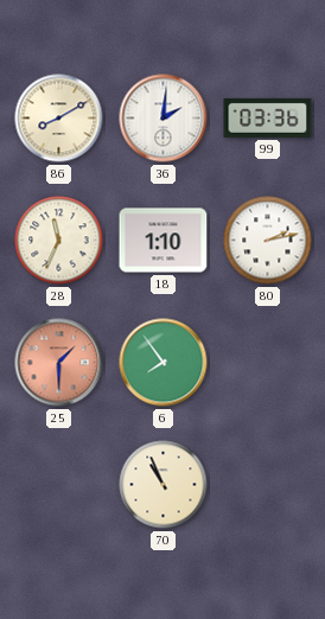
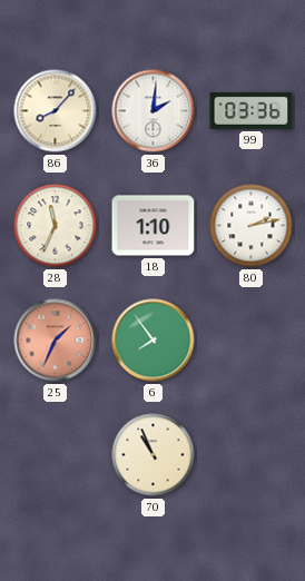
86: 8:10 -> 8:07
25: 1:30 -> 1:34
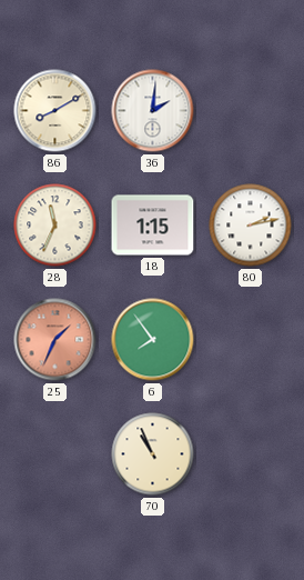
86: 8:07 -> 8:10
99: 03:36 -> none
18: 1:10 -> 1:15
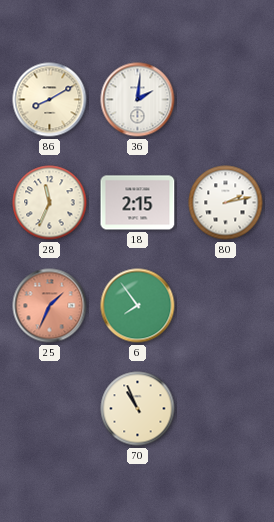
18: 1:15 -> 2:15
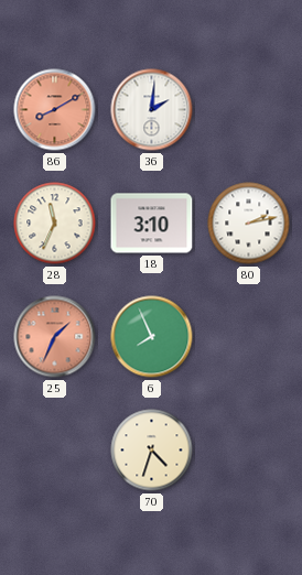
86 dial: cream -> salmon
18: 2:15 -> 3:10
6: 7:54 -> 7:56
70: 10:56 -> 4:33
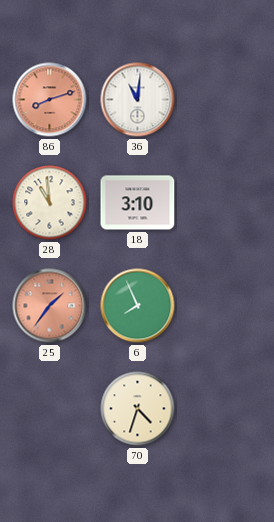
86: 8:10 -> 8:12
36: 2:01 -> 11:01
28: 11:34 -> 10:59
80: 2:13 -> none
25: 1:34 -> 1:36
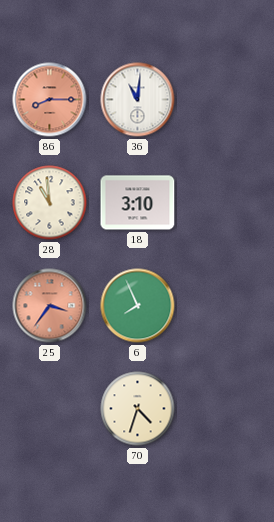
86: 8:12 -> 8:15
25: 1:36 -> 3:36
